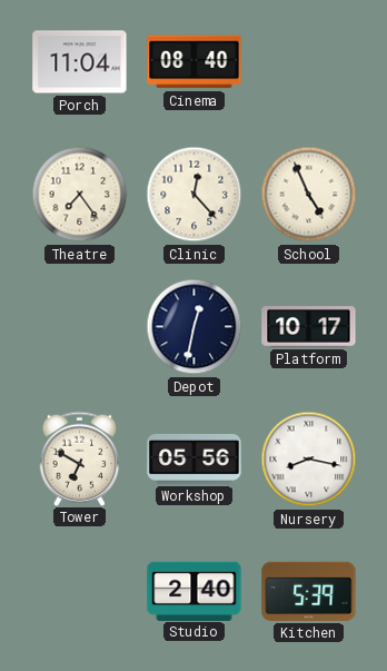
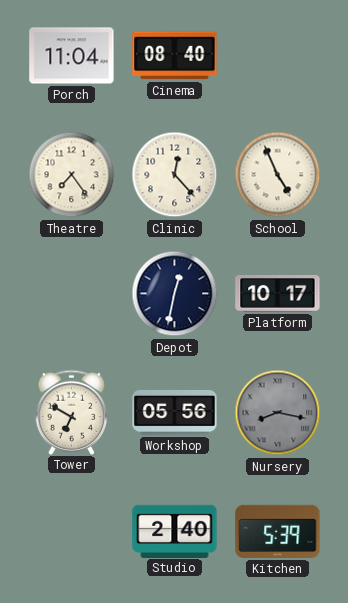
Nursery dial: white -> grey
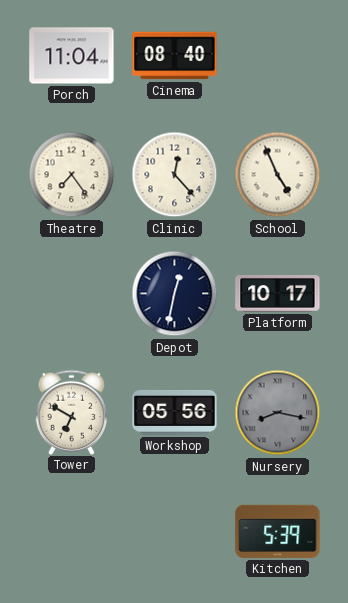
Studio: 2:40 -> none
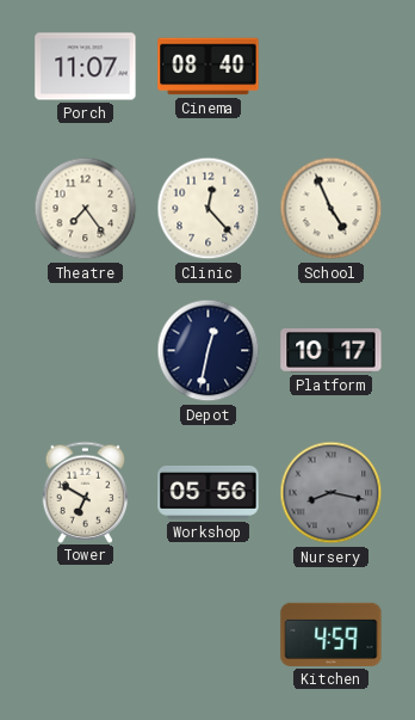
Porch: 11:04 -> 11:07
Kitchen: 5:39 -> 4:59
